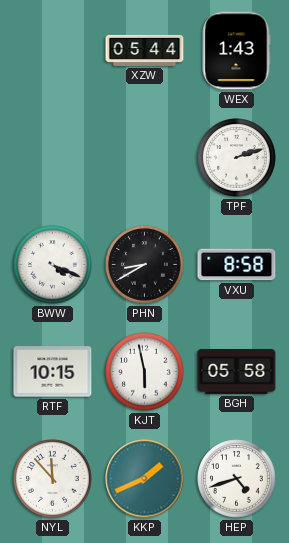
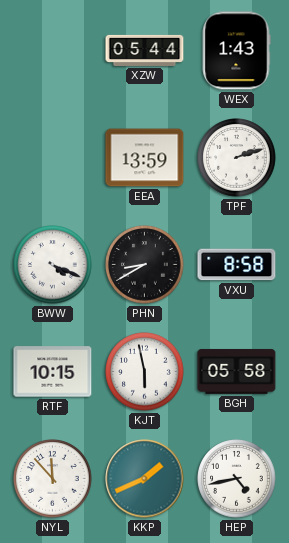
EEA: none -> 13:59
HEP: 4:42 -> 4:43
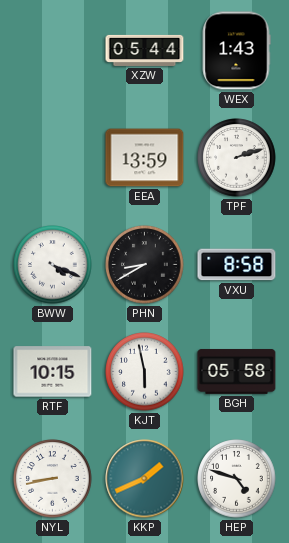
NYL: 11:53 -> 8:43
HEP: 4:43 -> 4:48
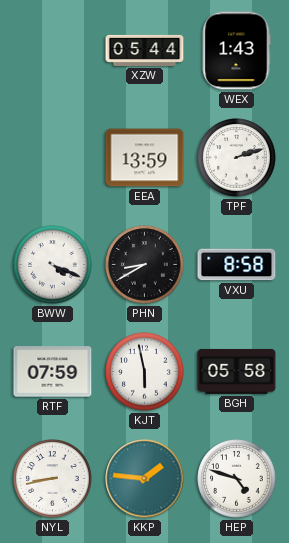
RTF: 10:15 -> 07:59
KKP: 1:41 -> 1:46
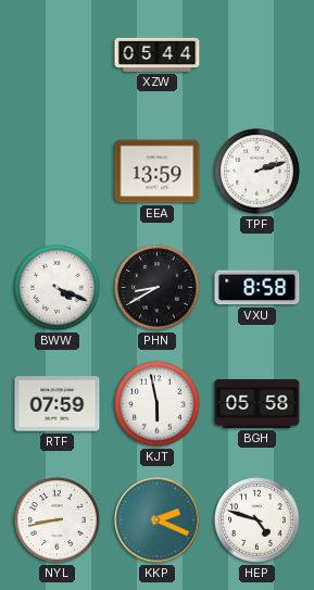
WEX: 1:43 -> none
KKP: 1:46 -> 2:19
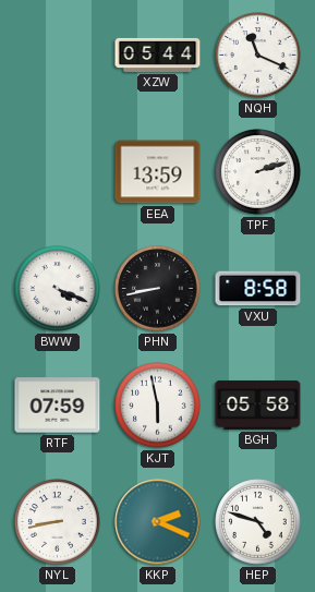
NQH: none -> 11:19
PHN: 8:40 -> 8:43
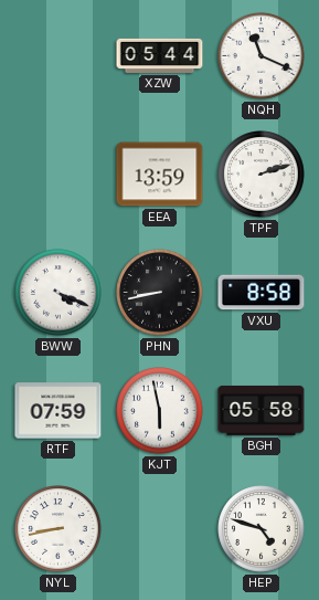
KKP: 2:19 -> none
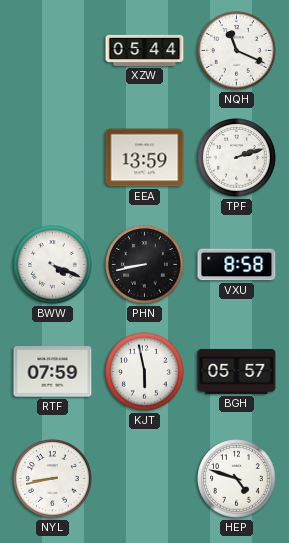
BGH: 05:58 -> 05:57
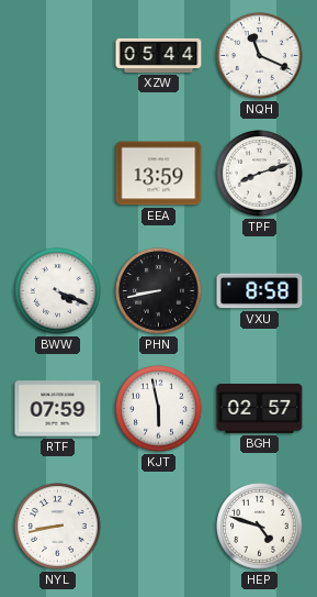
TPF: 2:12 -> 8:12
BGH: 05:57 -> 02:57
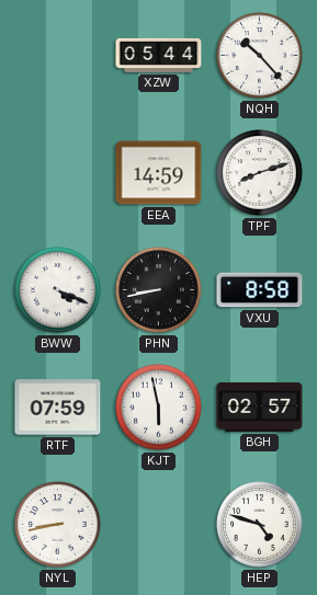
NQH: 11:19 -> 10:23
EEA: 13:59 -> 14:59
